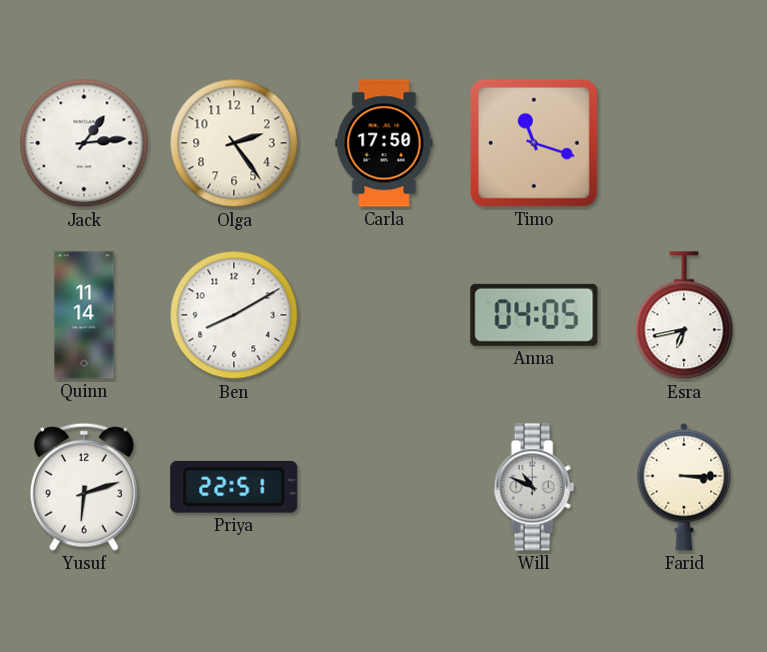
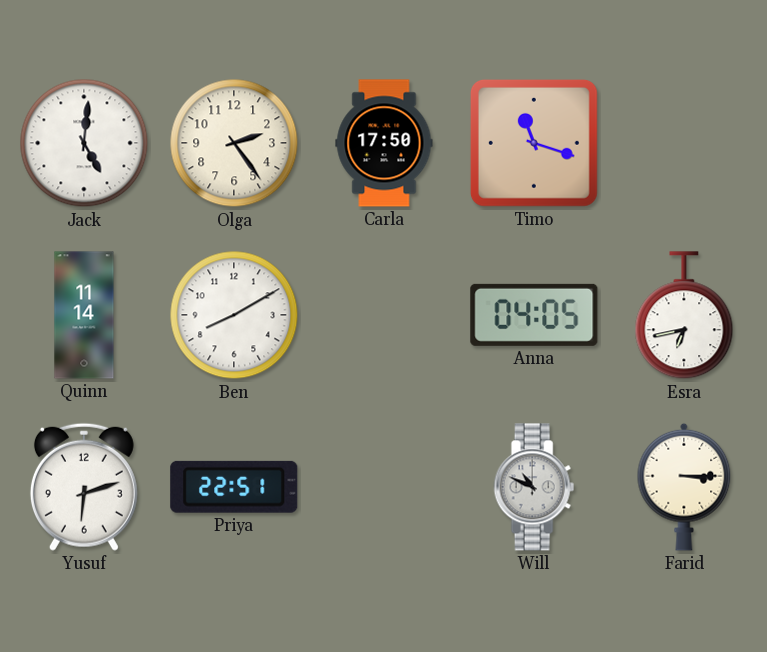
Jack: 1:14 -> 5:01
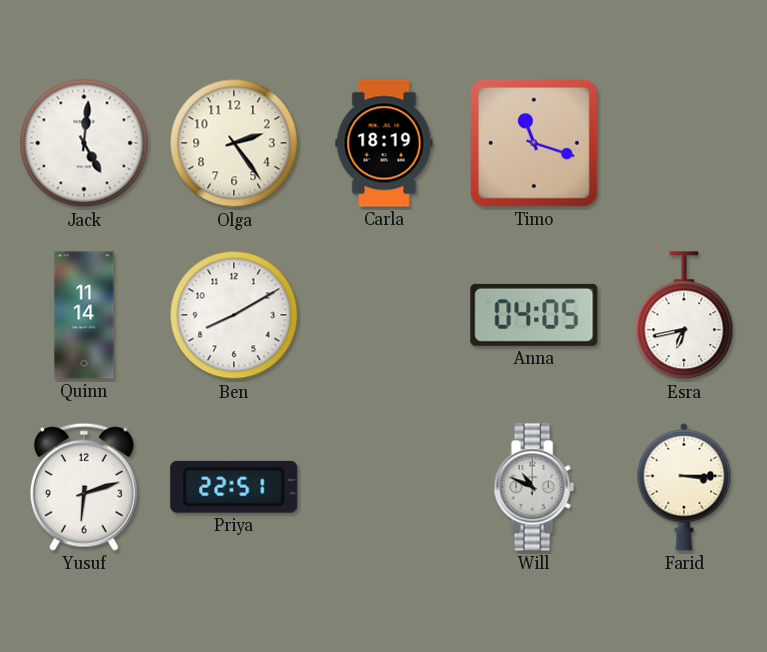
Carla: 17:50 -> 18:19
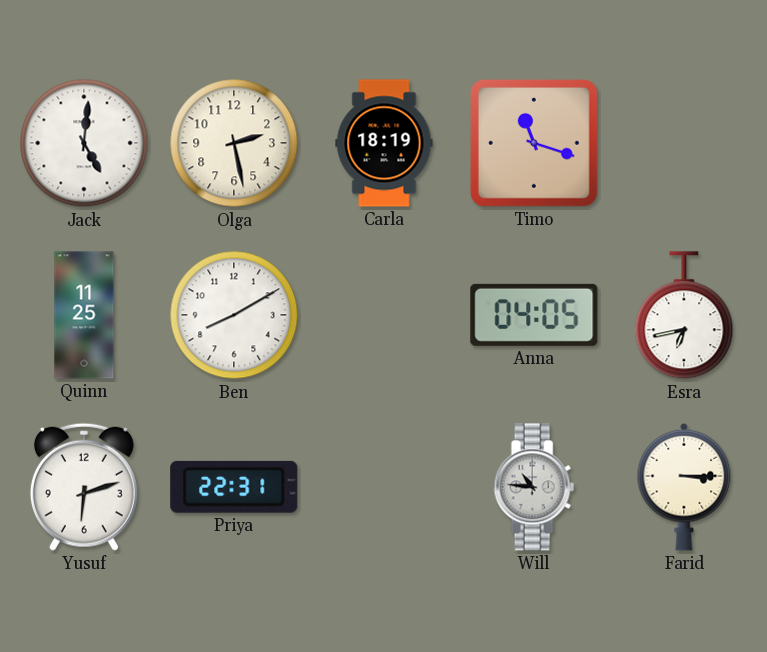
Olga: 2:24 -> 2:28
Quinn: 11:14 -> 11:25
Priya: 22:51 -> 22:31
Will: 10:49 -> 10:46
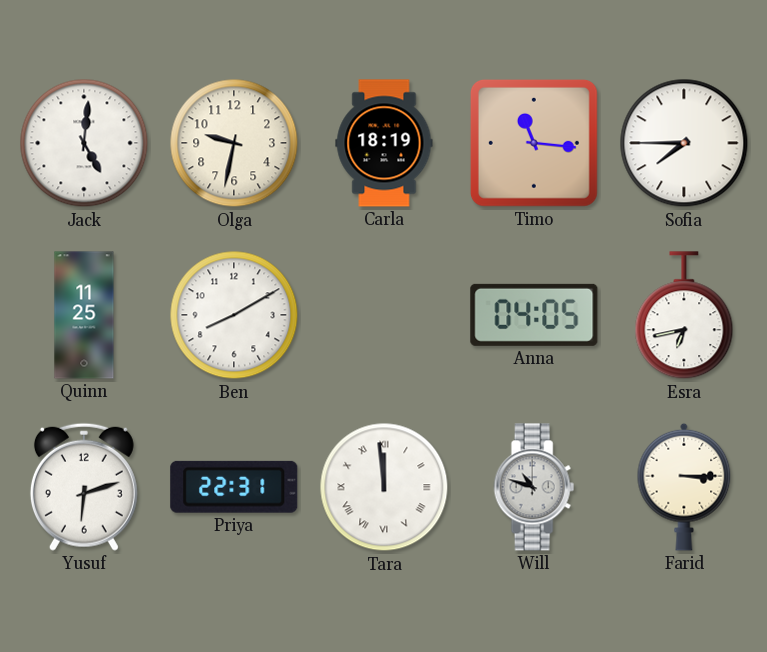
Olga: 2:28 -> 9:32
Timo: 11:18 -> 11:16
Sofia: none -> 7:45
Tara: none -> 11:59
Will: 10:46 -> 10:48
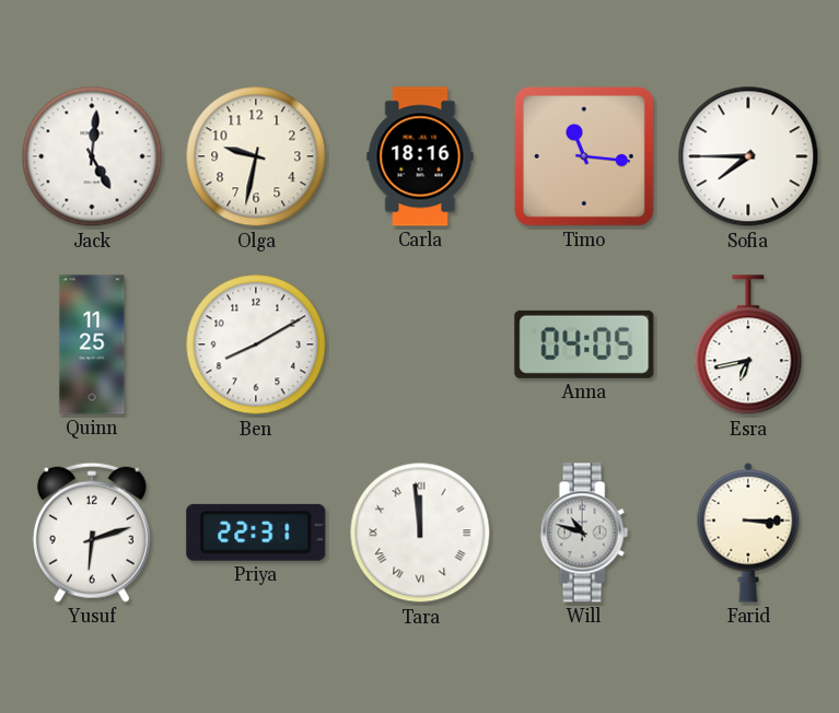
Carla: 18:19 -> 18:16
